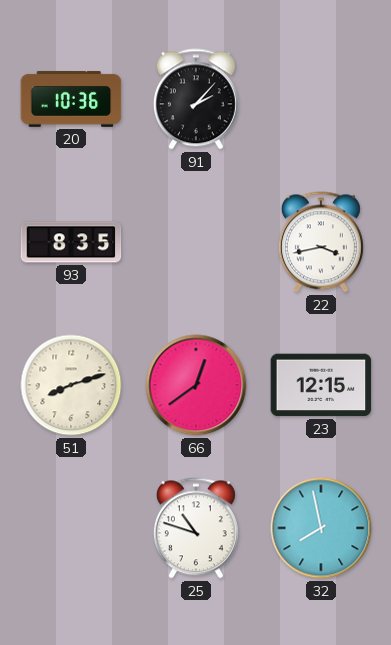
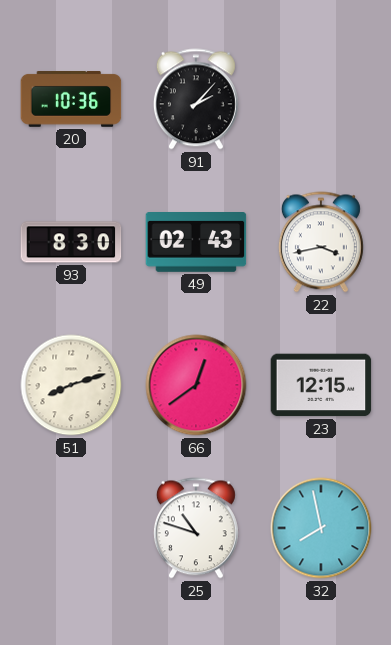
93: 8:35 -> 8:30
49: none -> 02:43
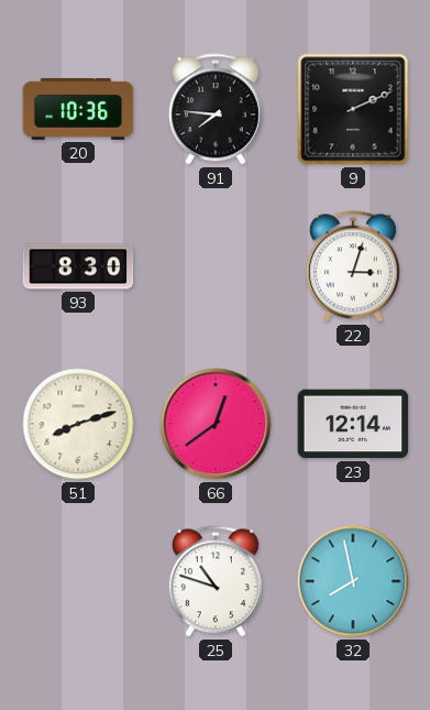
91: 2:07 -> 7:46
9: none -> 2:11
49: 02:43 -> none
22: 3:43 -> 3:03
23: 12:15 -> 12:14
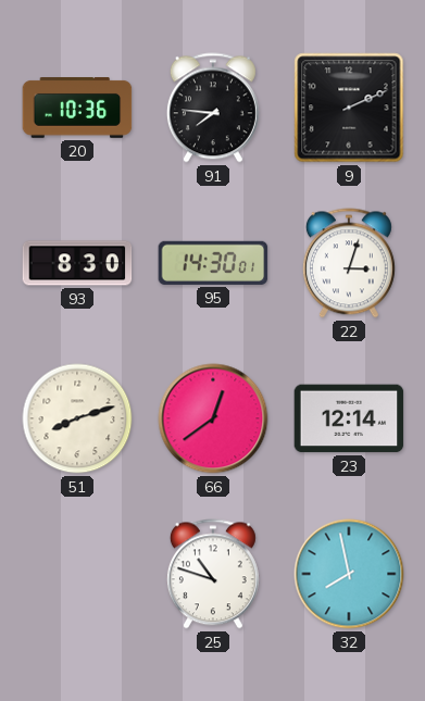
95: none -> 14:30
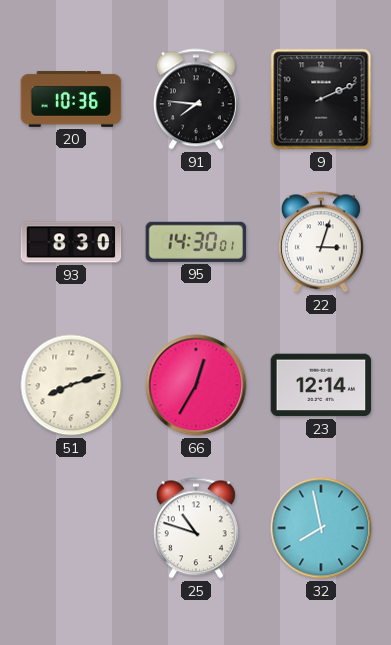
66: 12:39 -> 12:35
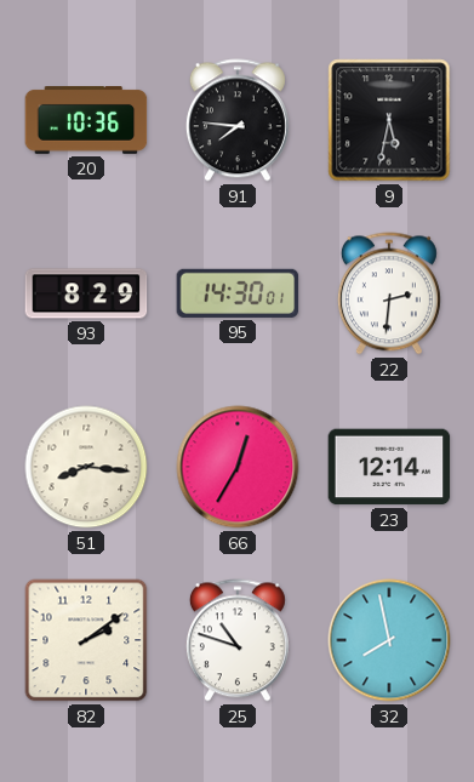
9: 2:11 -> 5:32
93: 8:30 -> 8:29
22: 3:03 -> 2:31
51: 8:12 -> 8:16
82: none -> 2:09
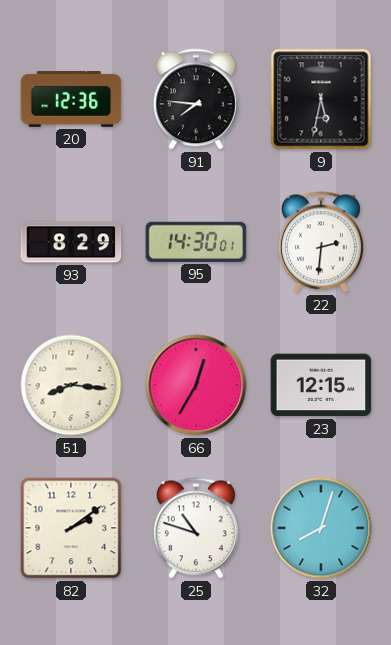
20: 10:36 -> 12:36
23: 12:14 -> 12:15
32: 7:58 -> 8:03
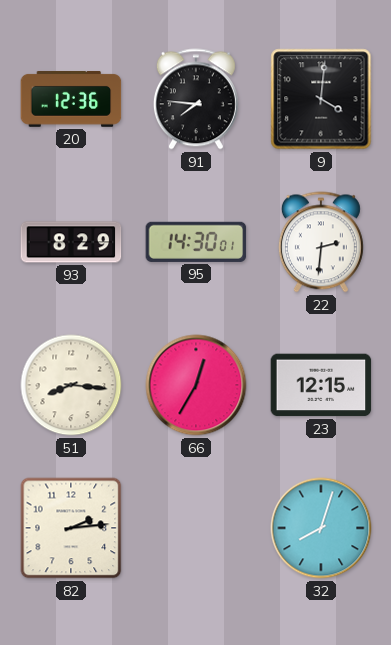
9: 5:32 -> 4:01
82: 2:09 -> 2:14
25: 10:48 -> none
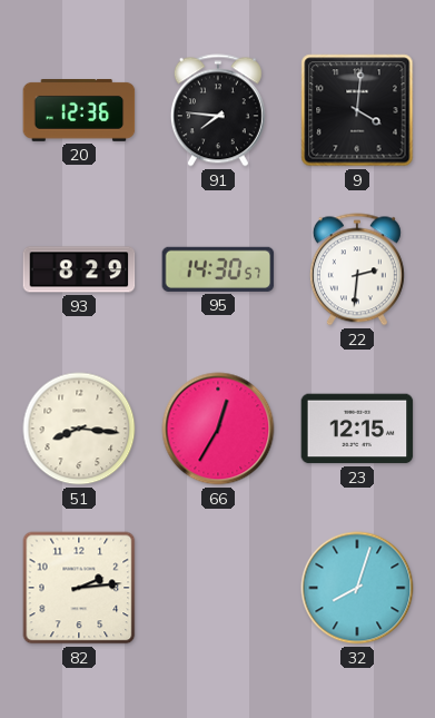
95: 14:30:01 -> 14:30:57
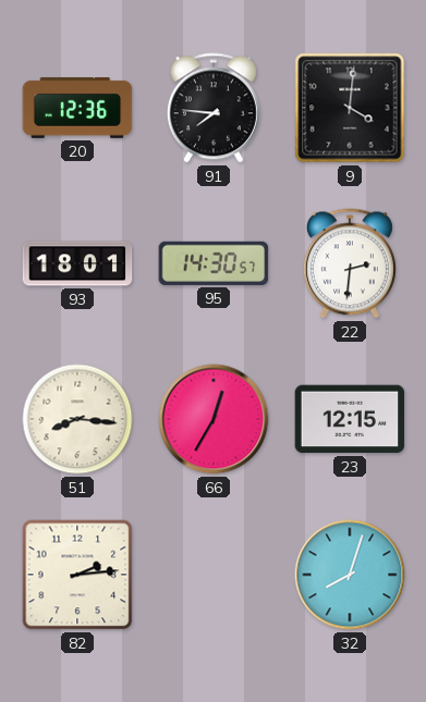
93: 8:29 -> 18:01
